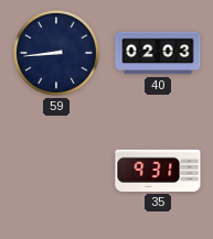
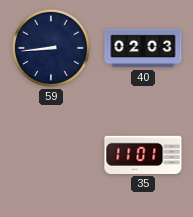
35: 9:31 -> 11:01
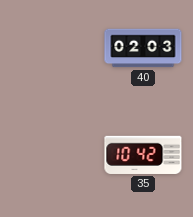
59: 8:44 -> none
35: 11:01 -> 10:42
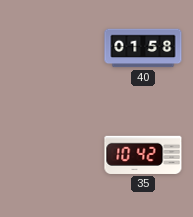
40: 02:03 -> 01:58
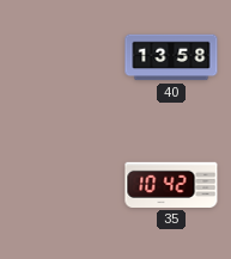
40: 01:58 -> 13:58
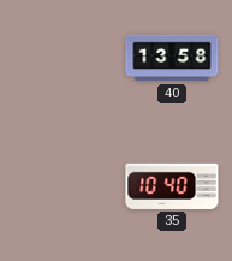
35: 10:42 -> 10:40
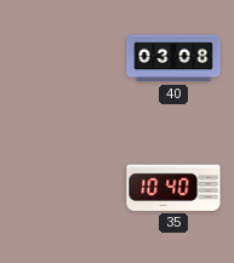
40: 13:58 -> 03:08
